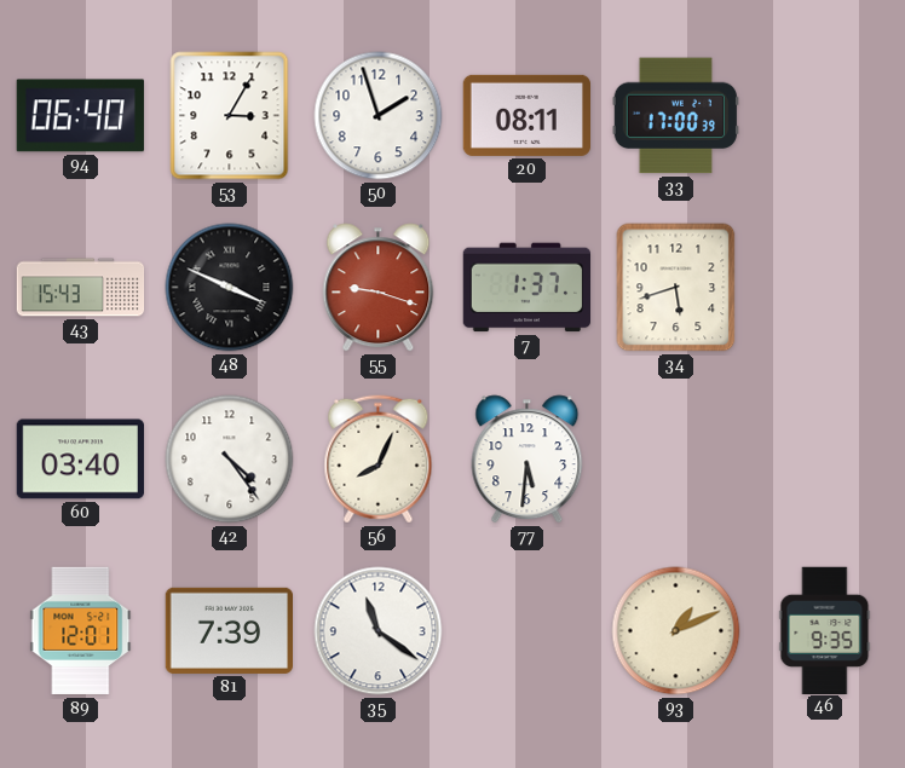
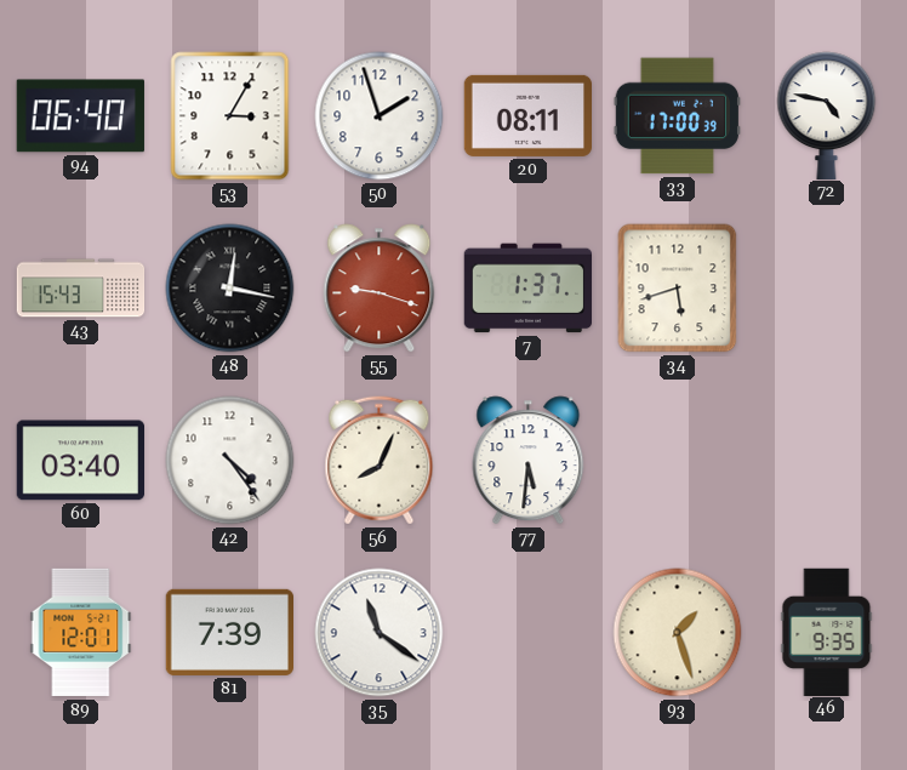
72: none -> 4:47
48: 3:49 -> 12:17
93: 1:11 -> 1:27
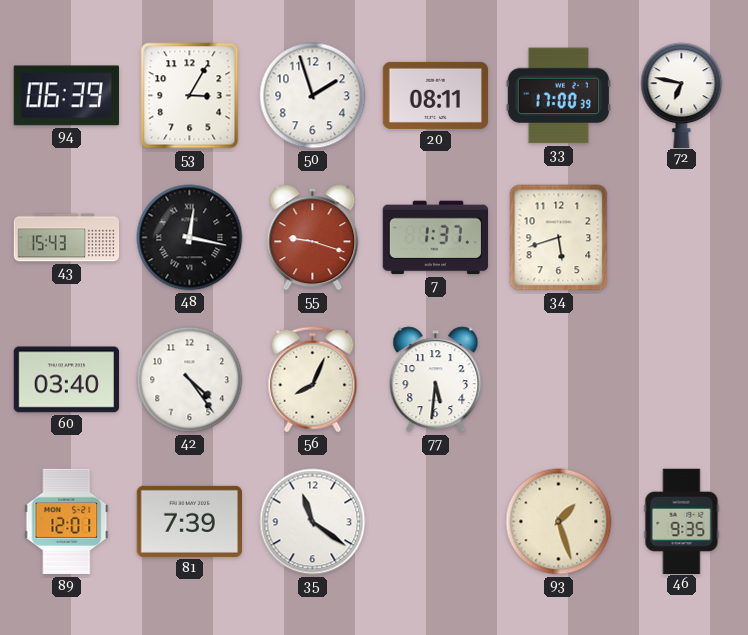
94: 06:40 -> 06:39
72: 4:47 -> 6:47
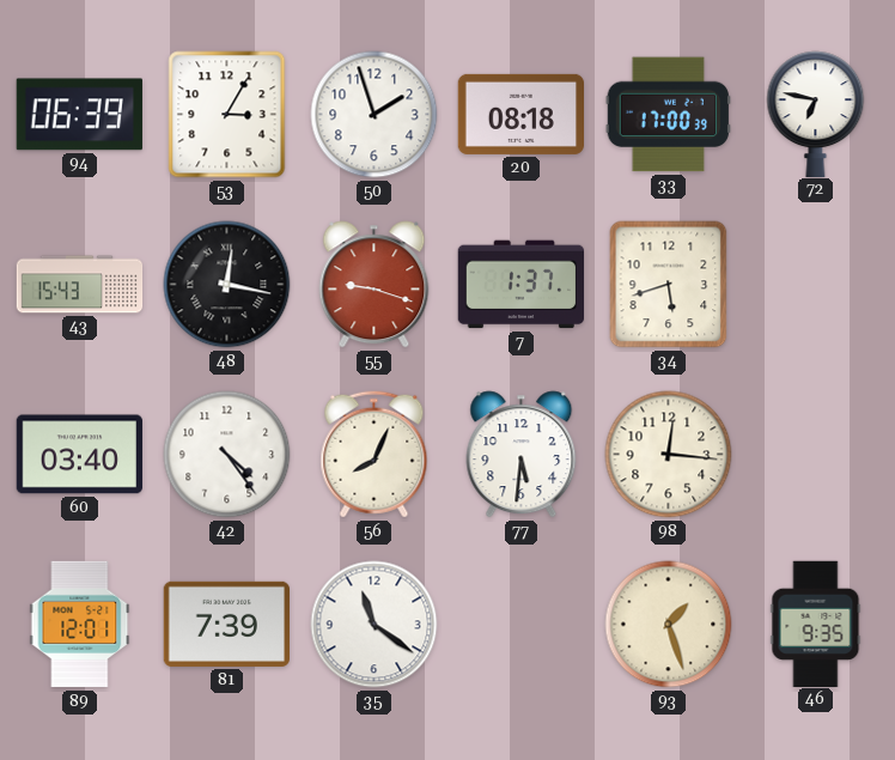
20: 08:11 -> 08:18
98: none -> 12:16
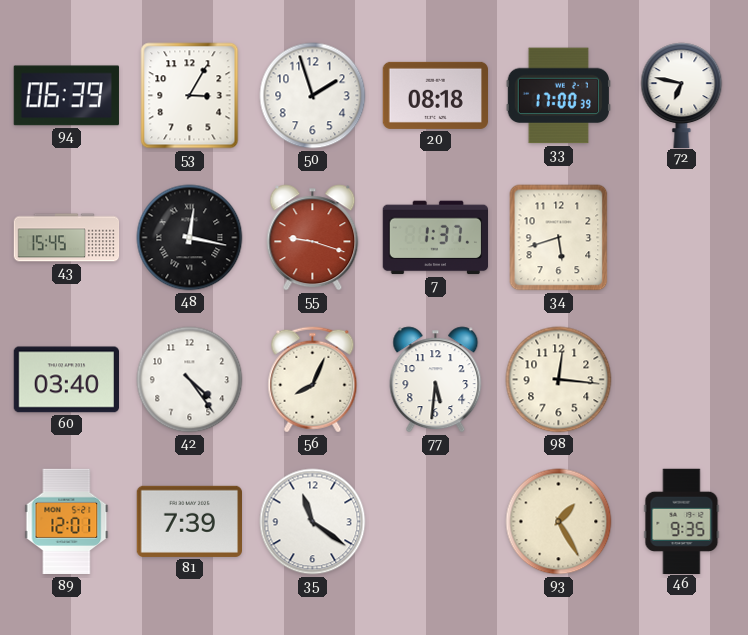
43: 15:43 -> 15:45
93: 1:27 -> 1:25
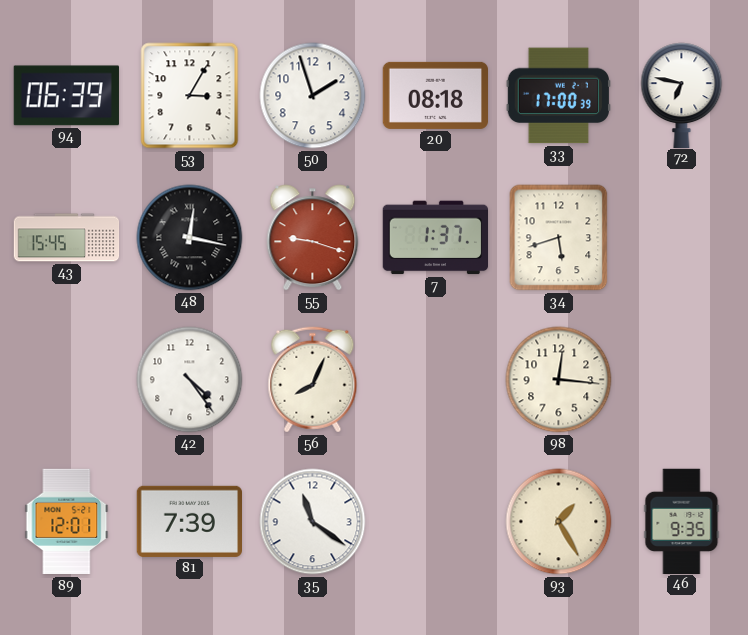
60: 03:40 -> none
77: 5:31 -> none
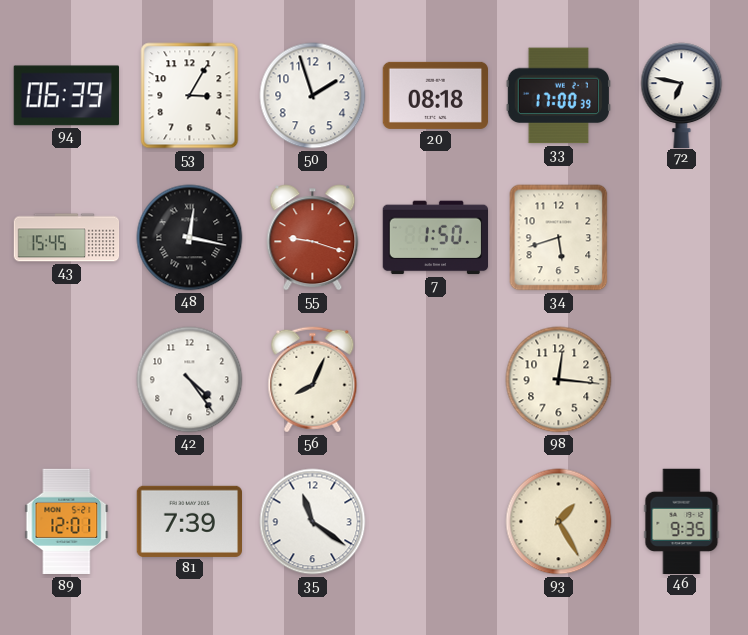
7: 1:37 -> 1:50
